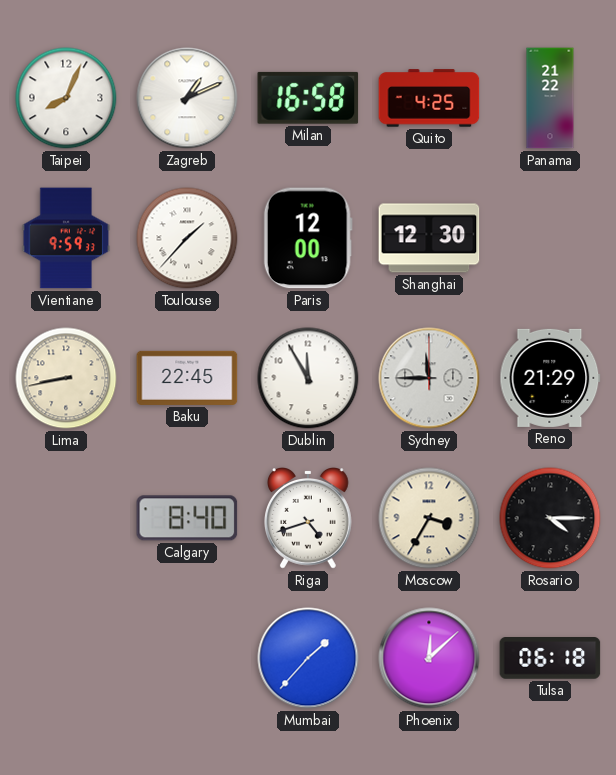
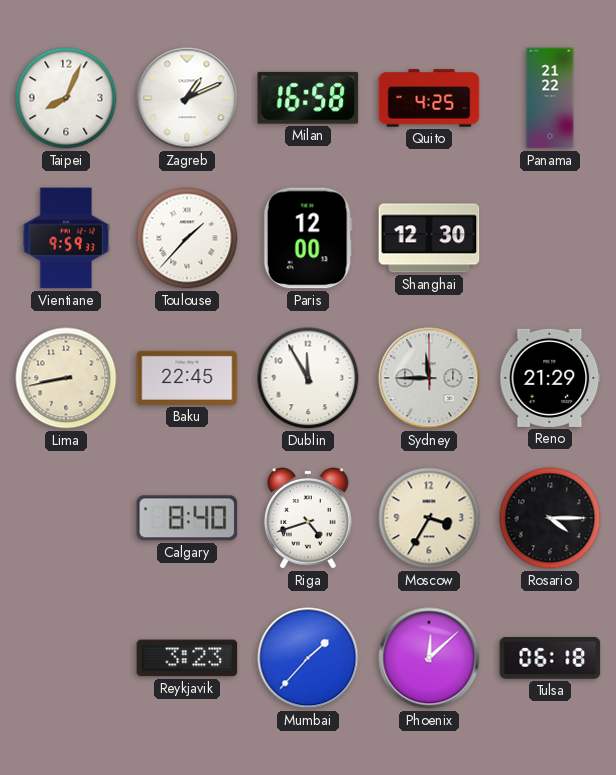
Reykjavik: none -> 3:23
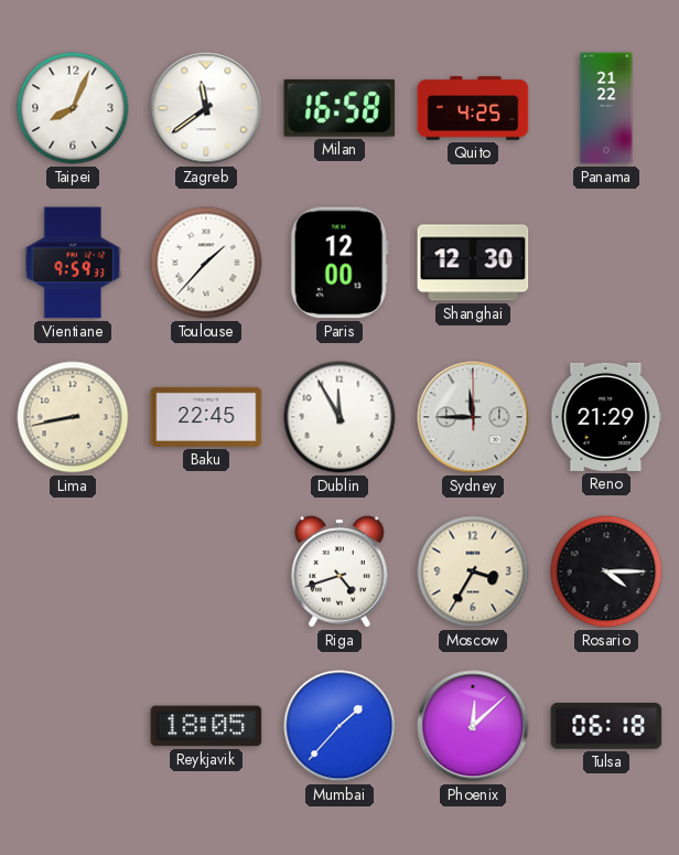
Zagreb: 1:11 -> 11:39
Calgary: 8:40 -> none
Reykjavik: 3:23 -> 18:05
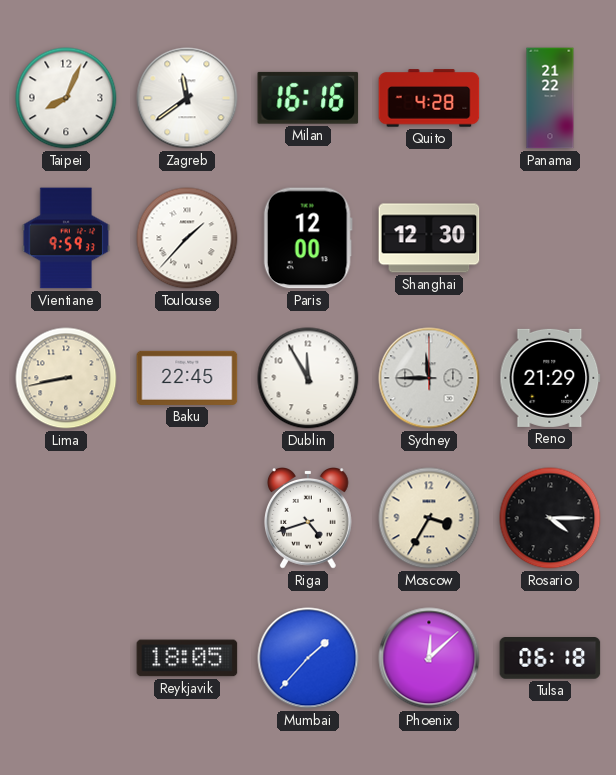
Milan: 16:58 -> 16:16
Quito: 4:25 -> 4:28
